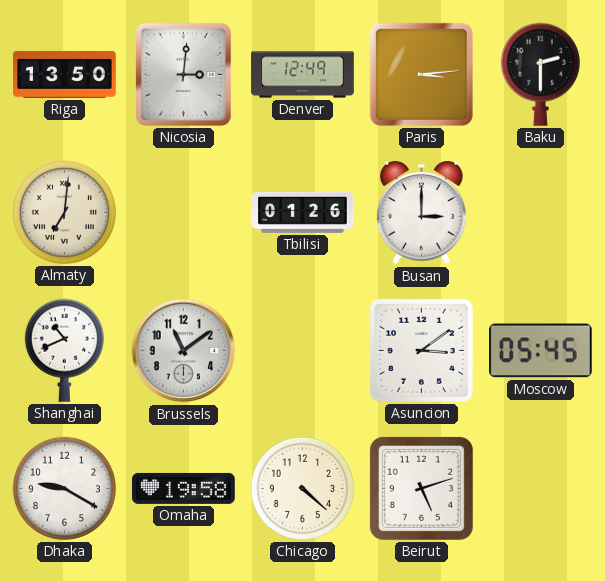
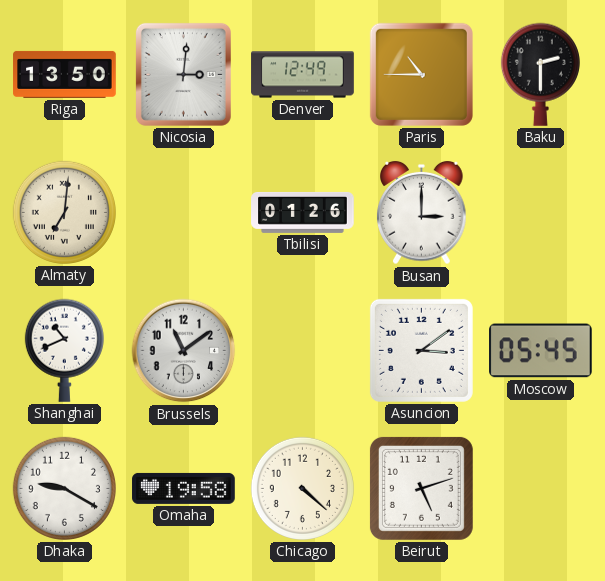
Paris: 3:14 -> 10:45
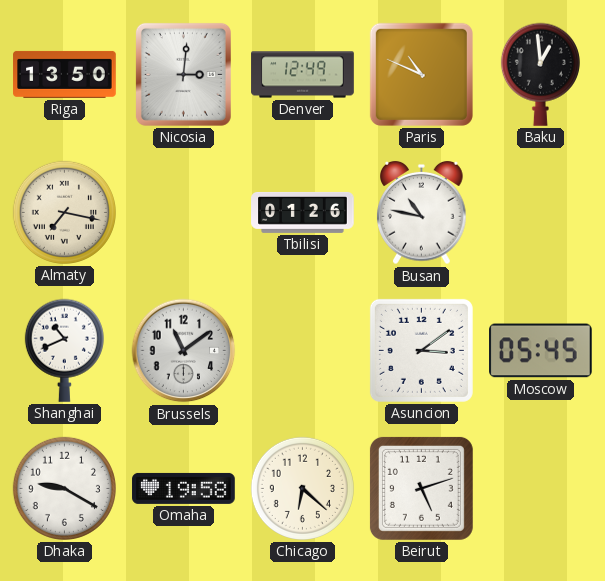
Paris: 10:45 -> 10:49
Baku: 2:30 -> 12:59
Almaty: 7:01 -> 7:17
Busan: 3:00 -> 10:47
Chicago: 4:22 -> 6:22
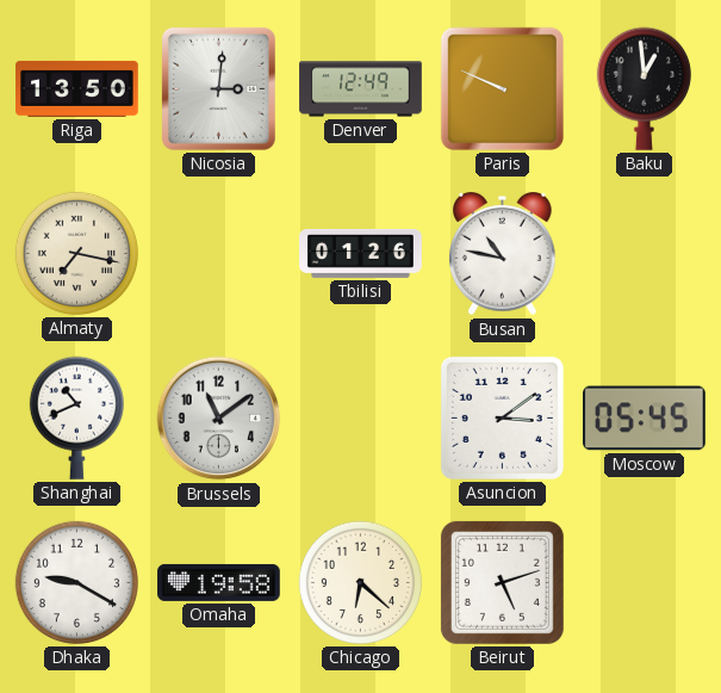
Paris: 10:49 -> 9:49
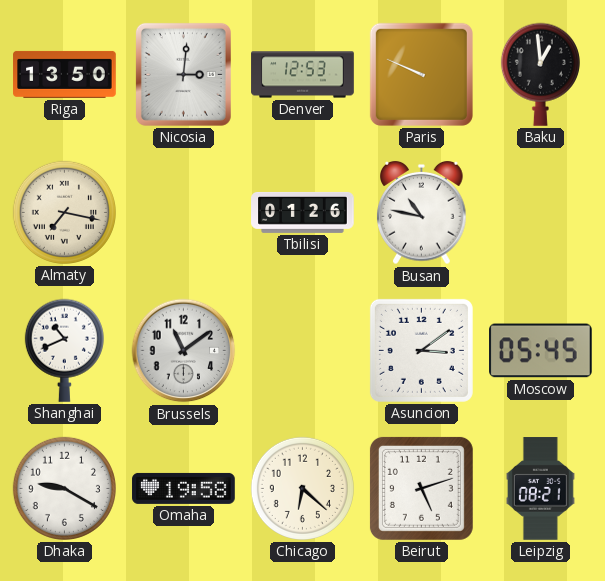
Denver: 12:49 -> 12:53
Leipzig: none -> 08:21
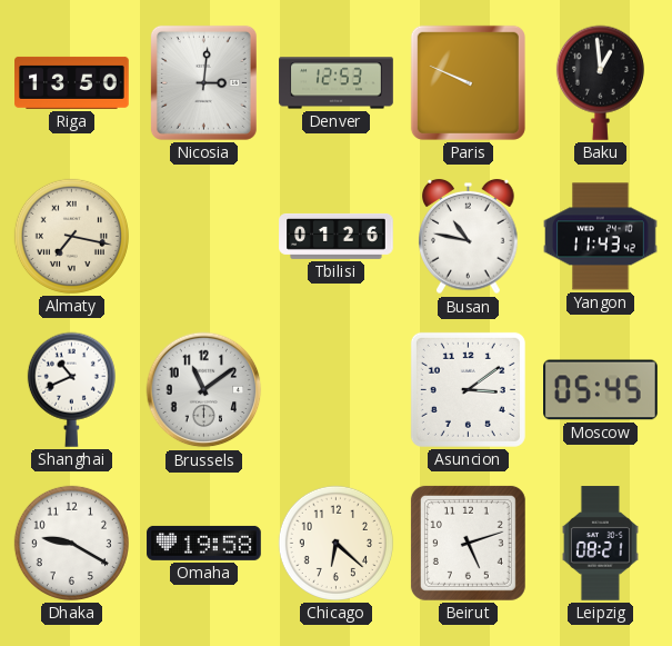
Yangon: none -> 11:43
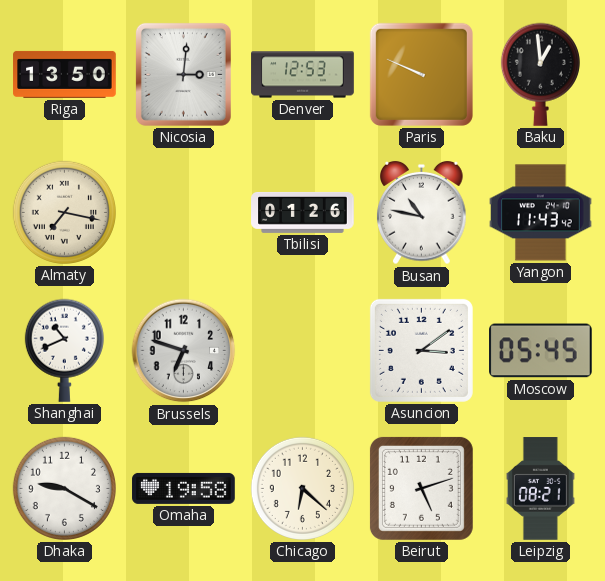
Brussels: 11:09 -> 6:48
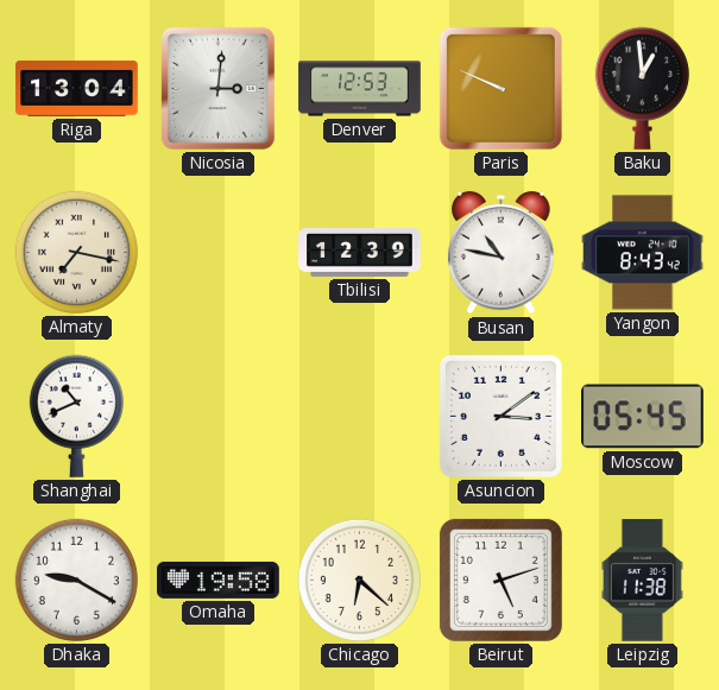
Riga: 13:50 -> 13:04
Tbilisi: 01:26 -> 12:39
Yangon: 11:43 -> 8:43
Brussels: 6:48 -> none
Leipzig: 08:21 -> 11:38
